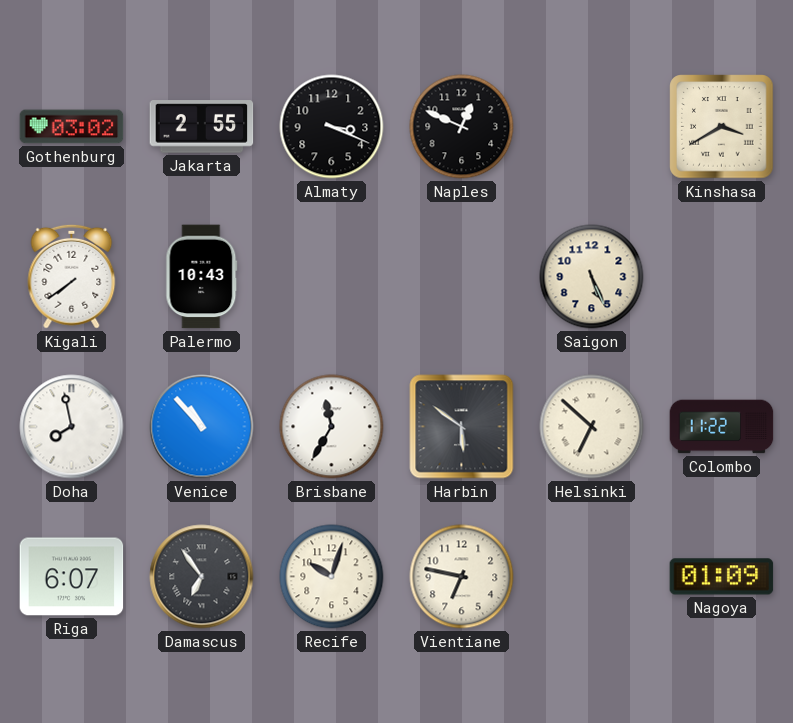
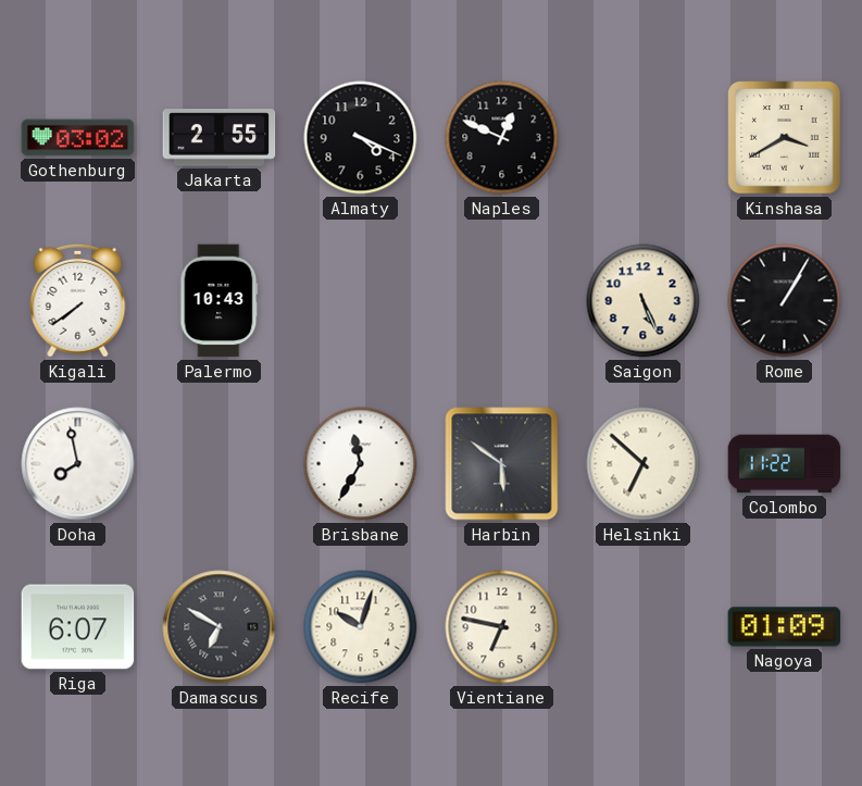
Almaty: 3:19 -> 4:19
Rome: none -> 1:05
Venice: 10:53 -> none
Damascus: 6:54 -> 6:50
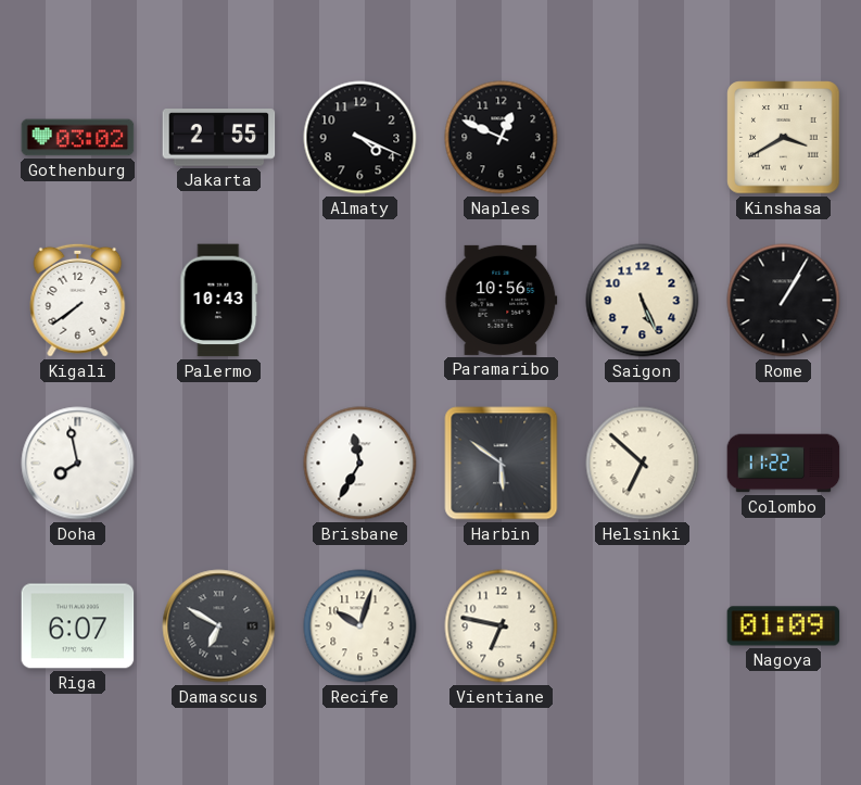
Paramaribo: none -> 10:56
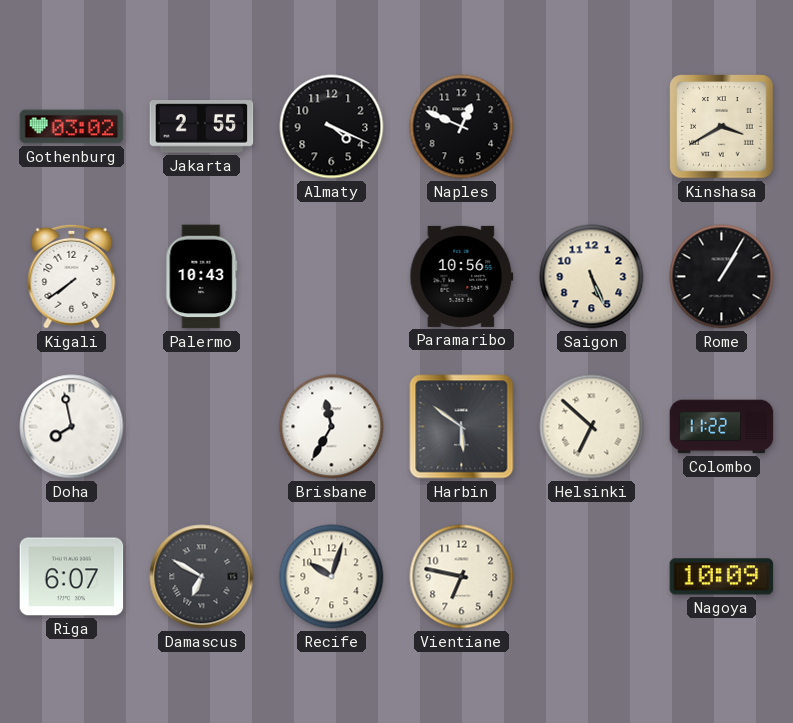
Nagoya: 01:09 -> 10:09
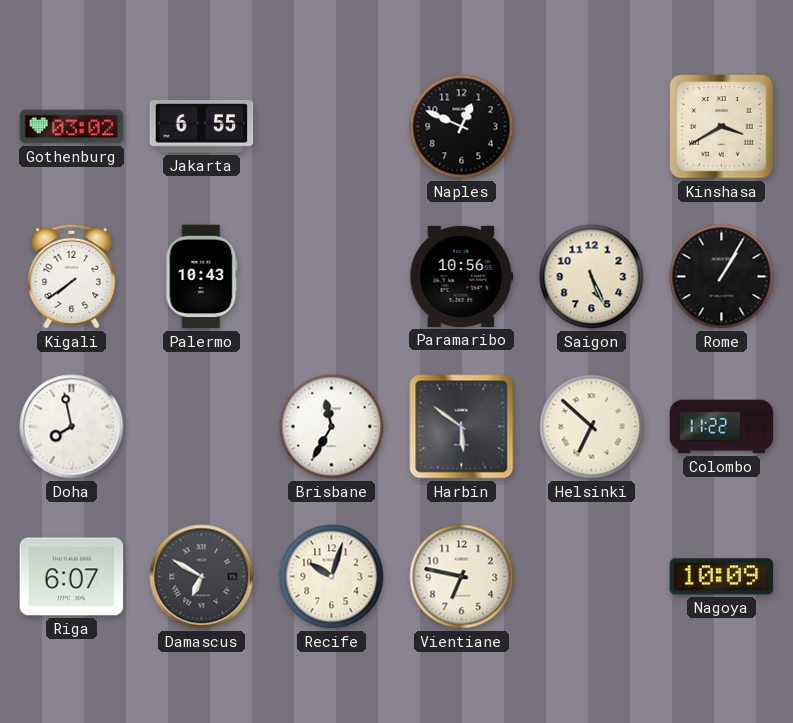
Jakarta: 2:55 -> 6:55
Almaty: 4:19 -> none
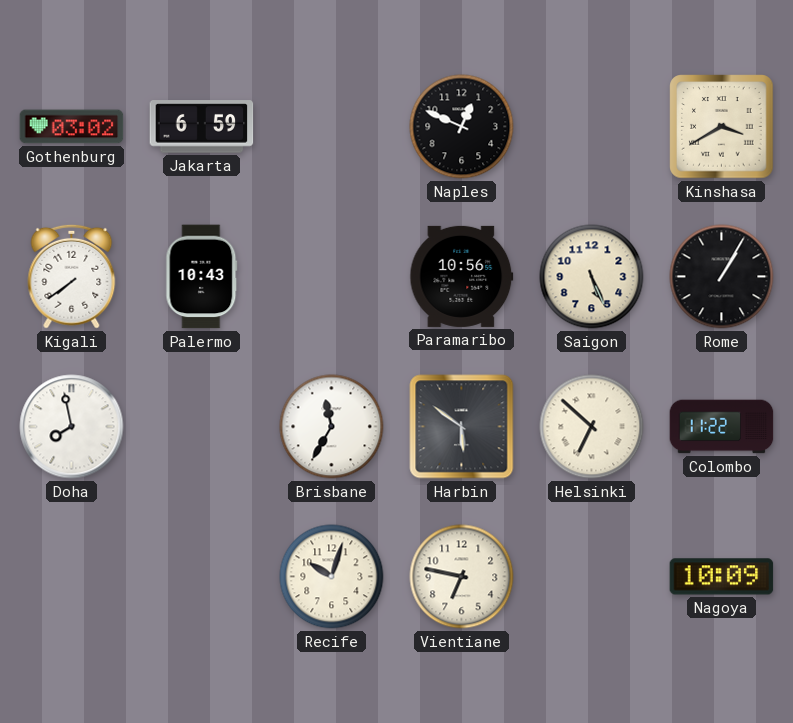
Jakarta: 6:55 -> 6:59
Riga: 6:07 -> none
Damascus: 6:50 -> none
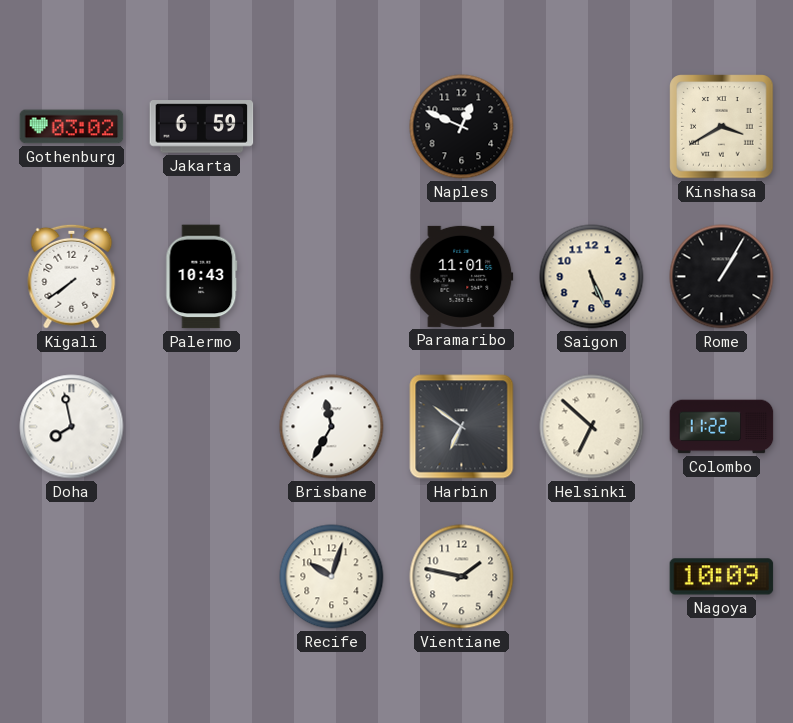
Paramaribo: 10:56 -> 11:01
Harbin: 5:51 -> 6:51
Vientiane: 6:47 -> 1:47
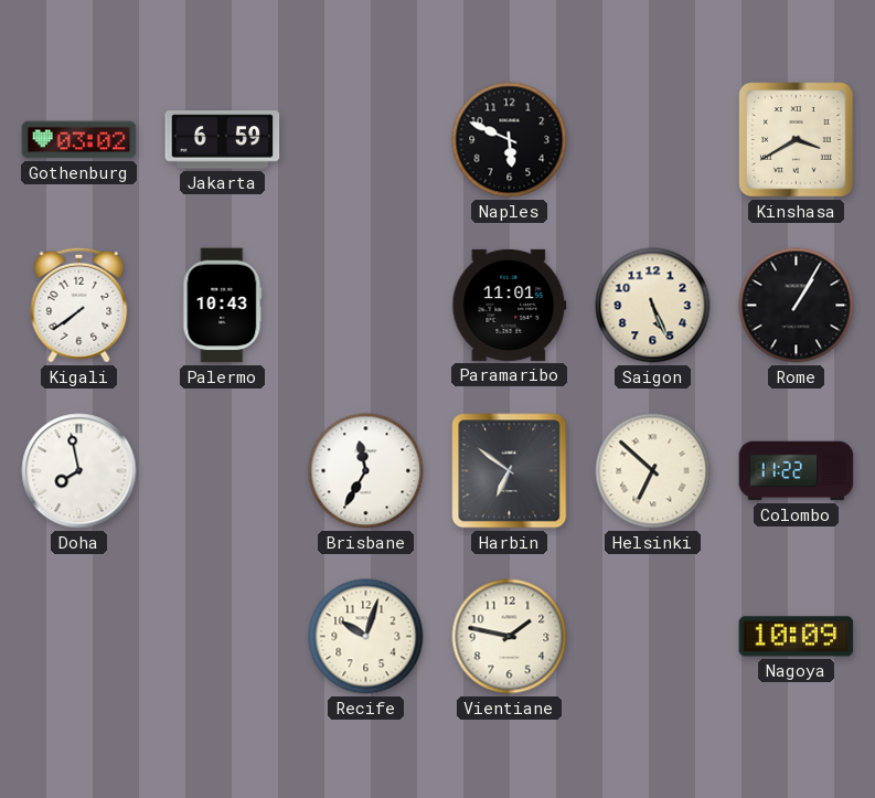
Naples: 12:49 -> 5:49
